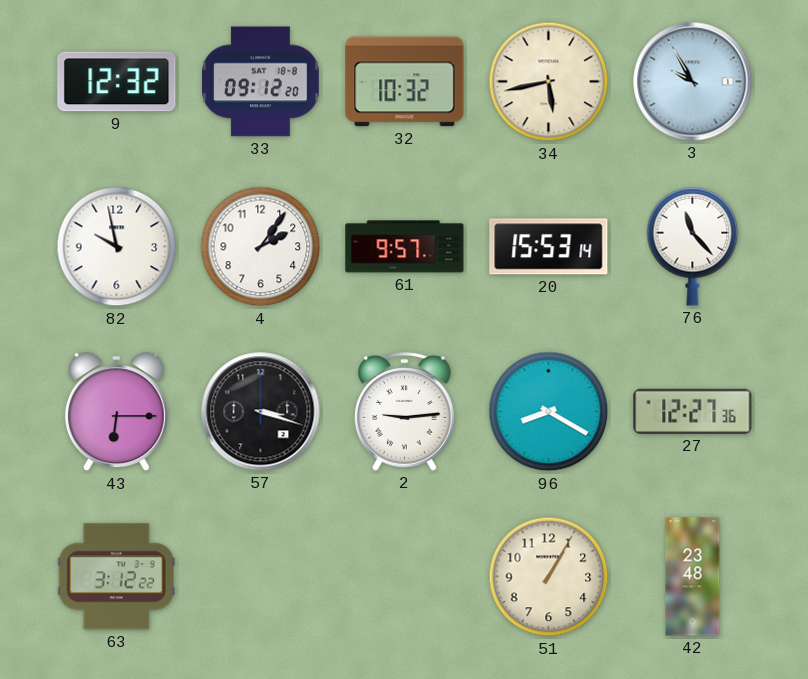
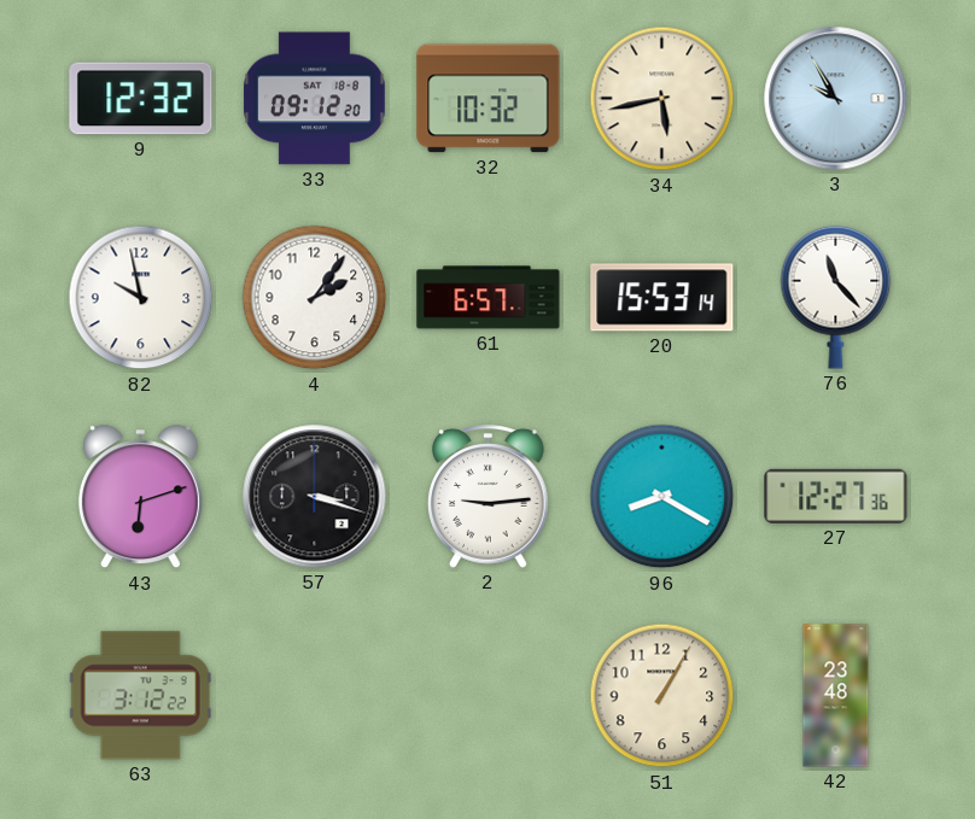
61: 9:57 -> 6:57
43: 6:15 -> 6:12
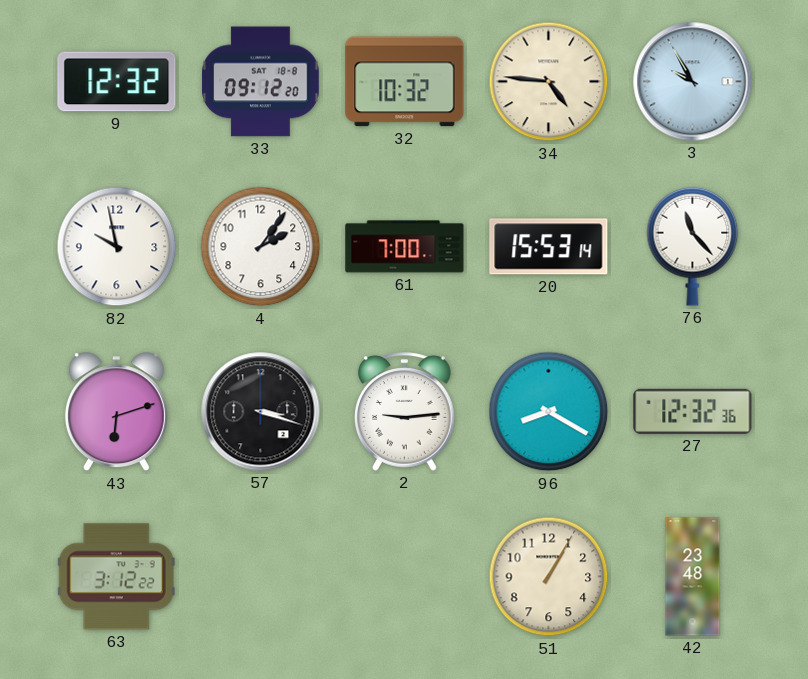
34: 5:43 -> 4:46
61: 6:57 -> 7:00
27: 12:27 -> 12:32
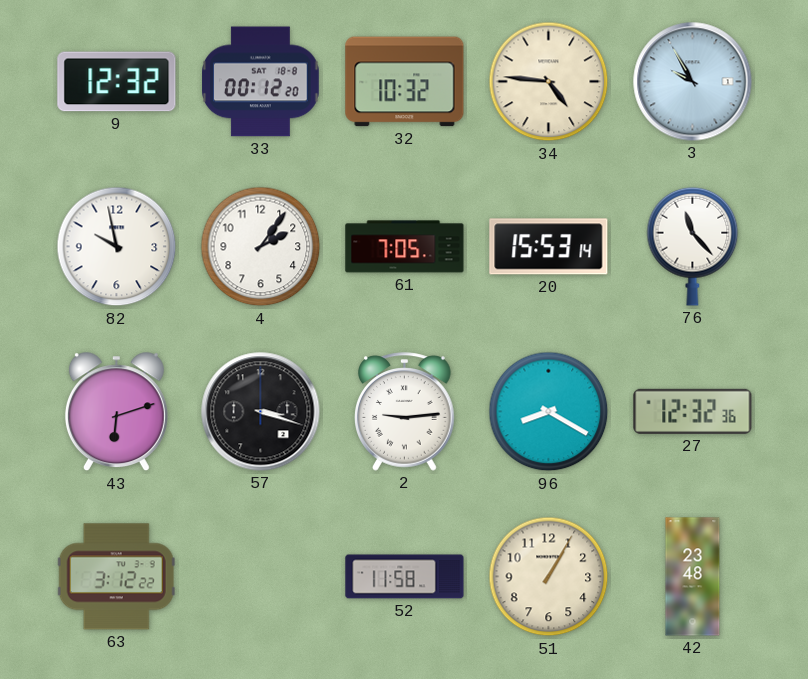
33: 09:12 -> 00:12
61: 7:00 -> 7:05
52: none -> 11:58
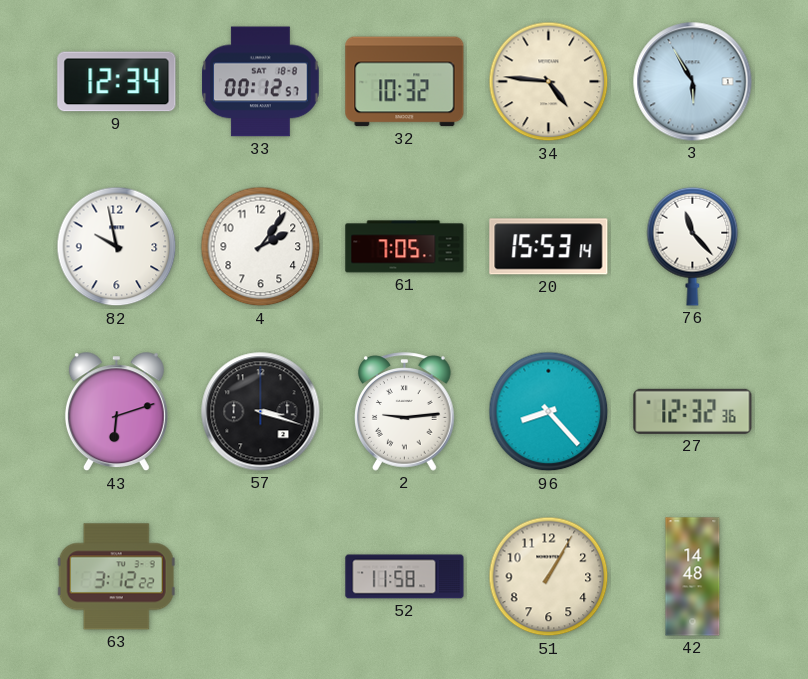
9: 12:32 -> 12:34
33: 00:12:20 -> 00:12:57
3: 9:55 -> 5:55
96: 8:20 -> 8:23
42: 23:48 -> 14:48
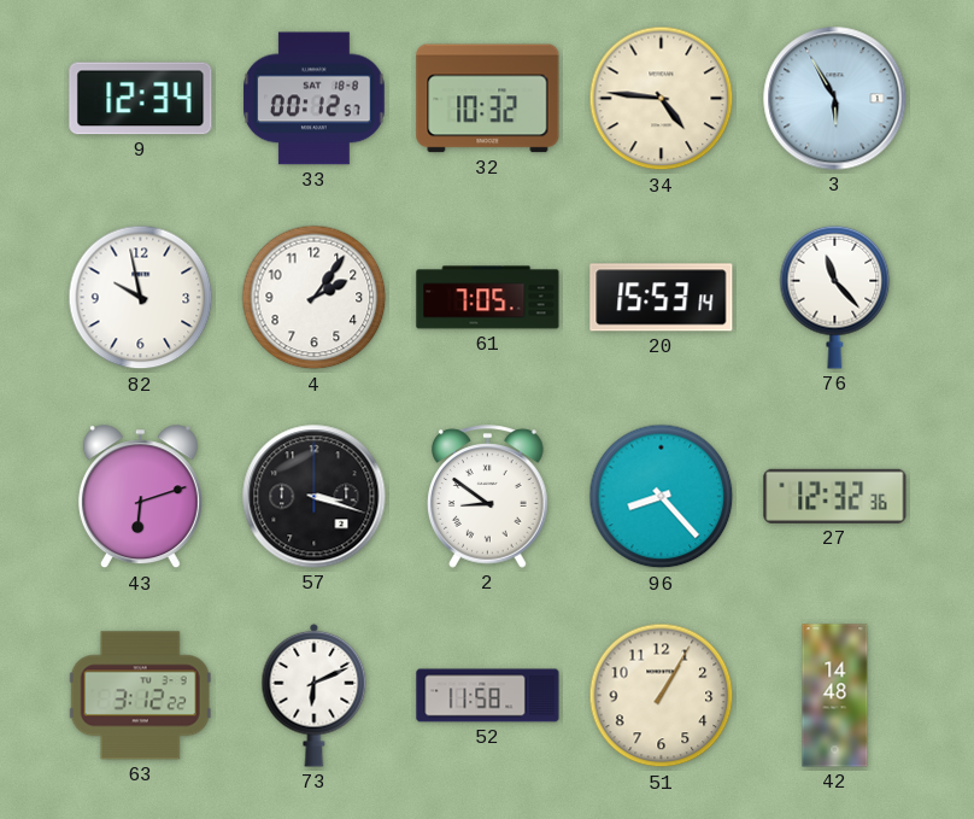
2: 9:14 -> 8:51
73: none -> 6:11
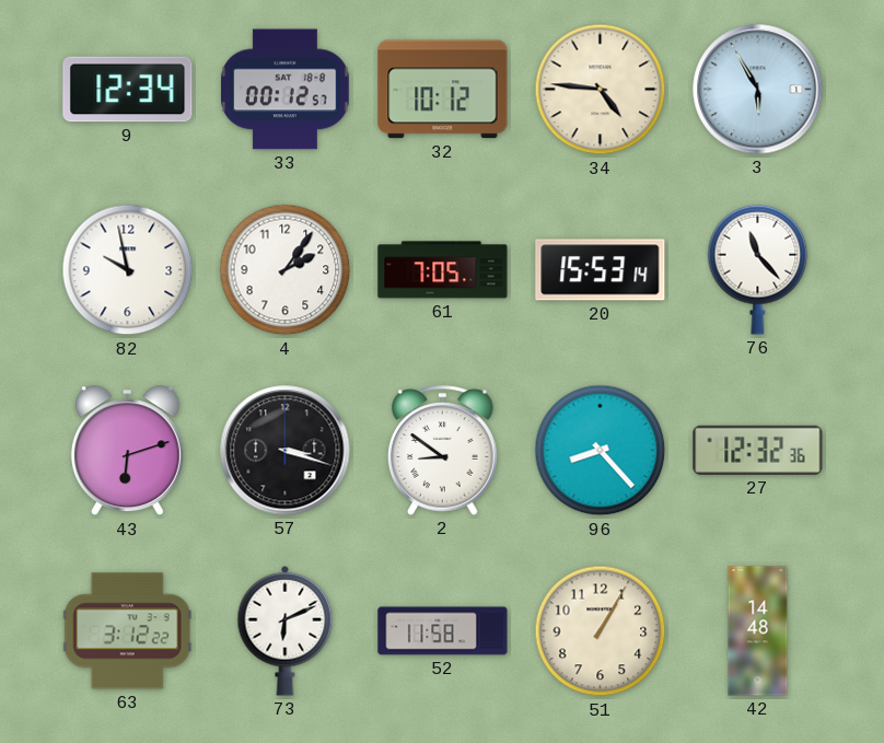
32: 10:32 -> 10:12
